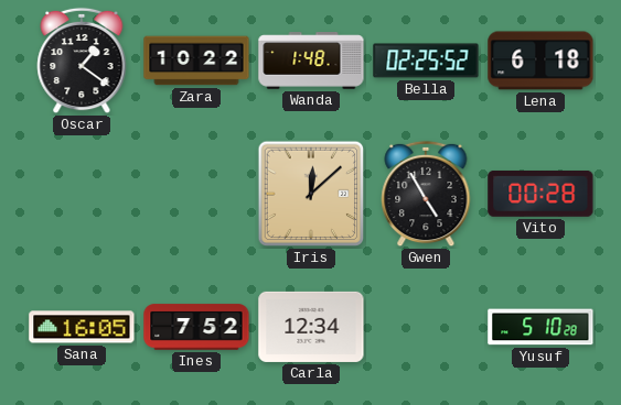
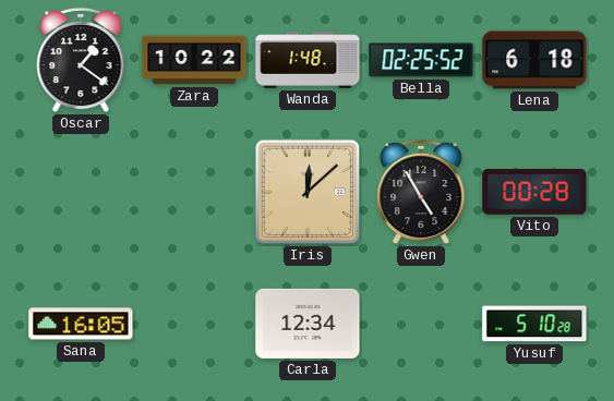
Ines: 7:52 -> none
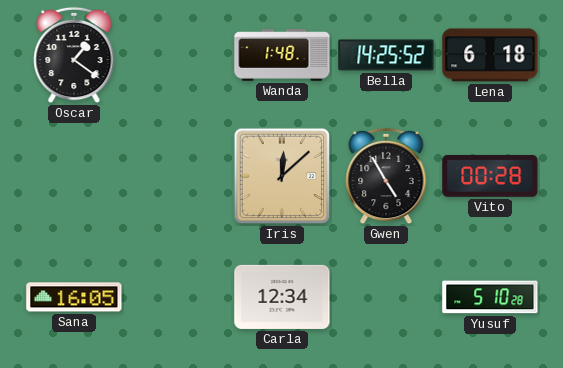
Zara: 10:22 -> none
Bella: 02:25 -> 14:25
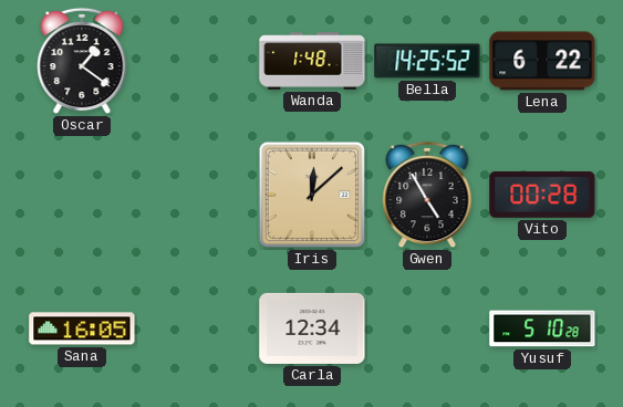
Lena: 6:18 -> 6:22
